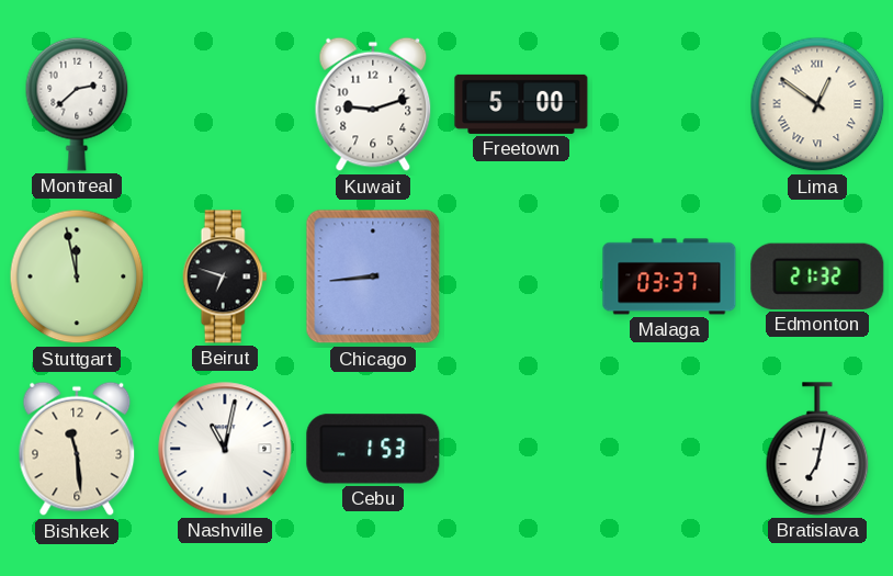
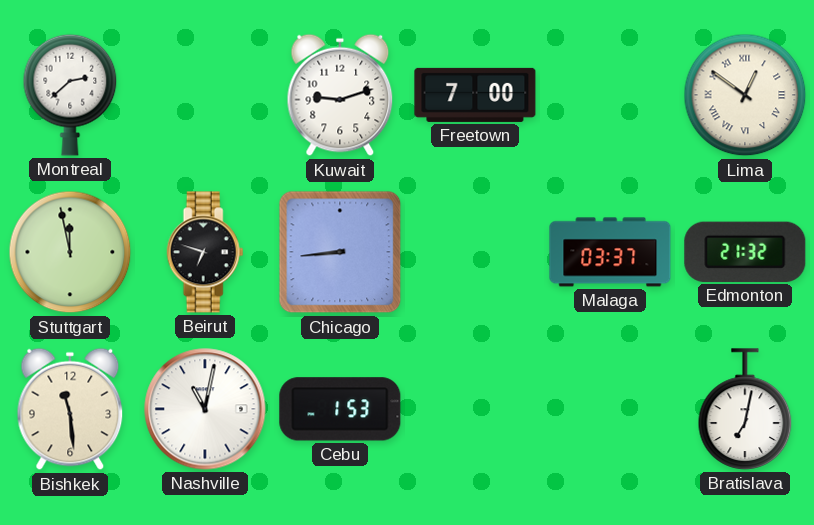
Freetown: 5:00 -> 7:00
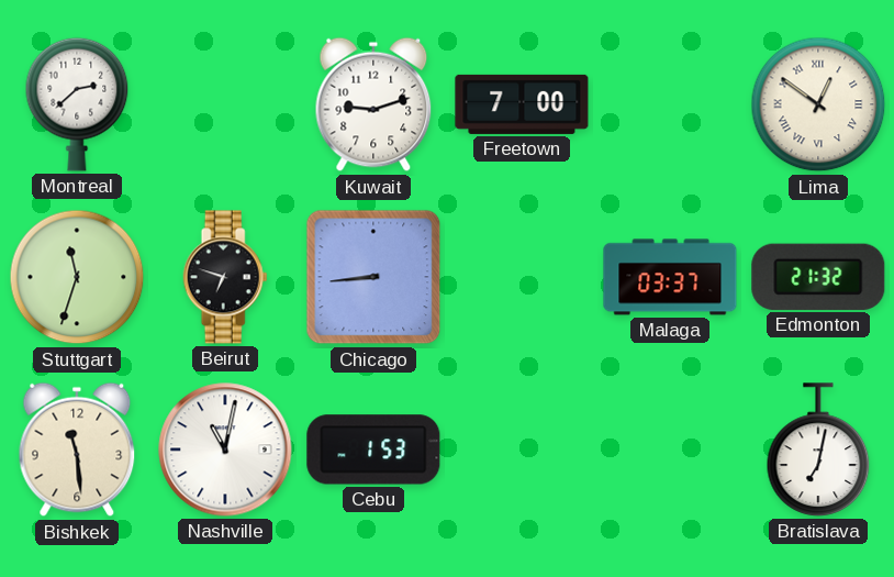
Stuttgart: 11:58 -> 11:33
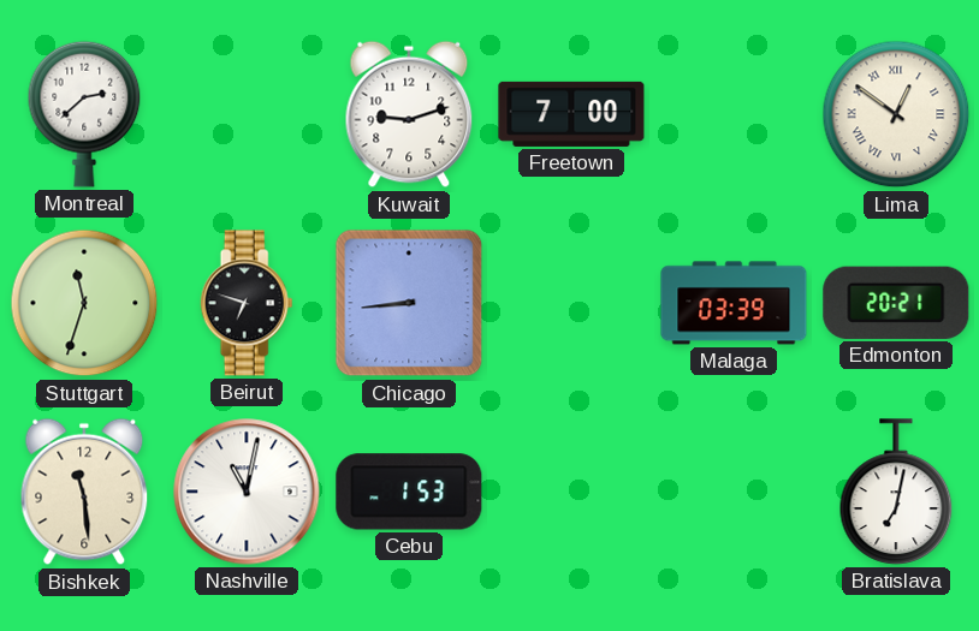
Malaga: 03:37 -> 03:39
Edmonton: 21:32 -> 20:21
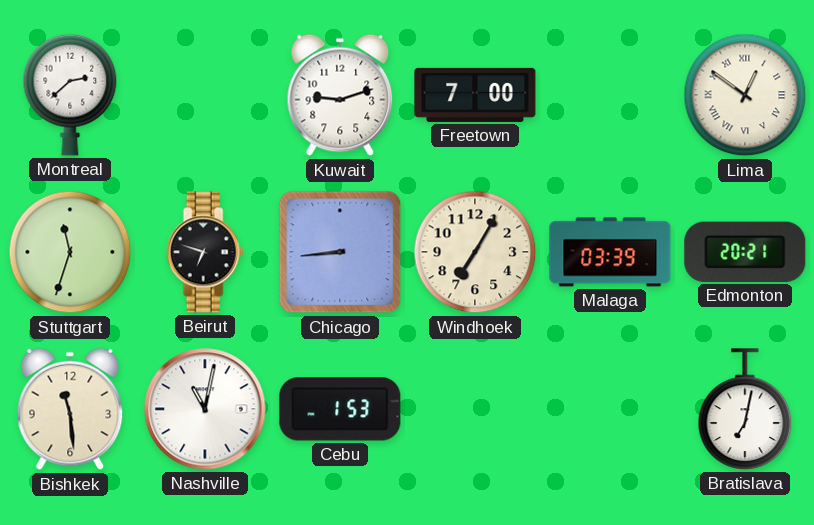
Windhoek: none -> 7:05
